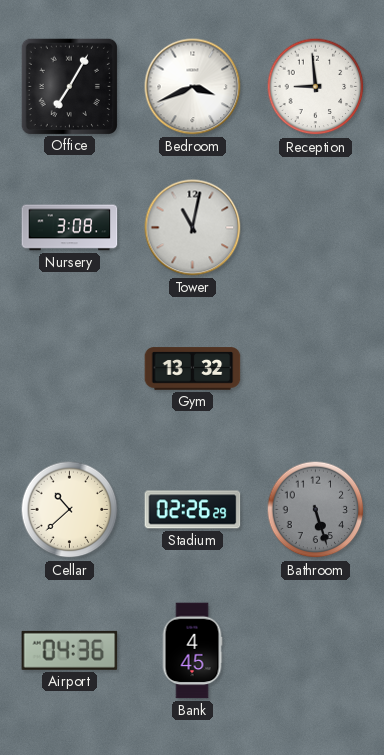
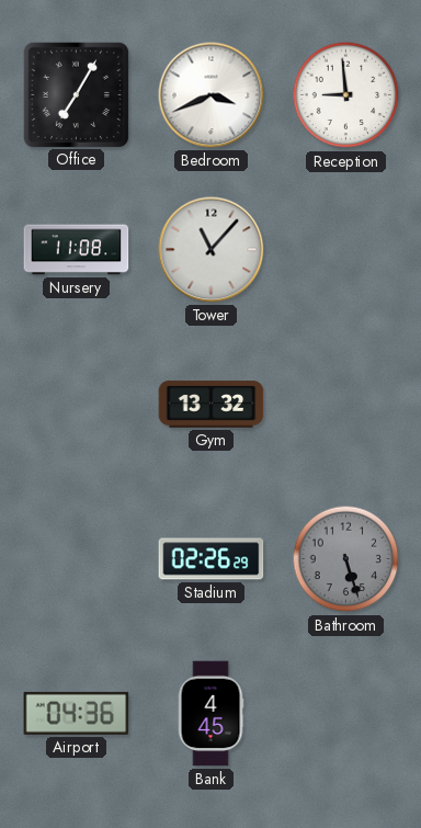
Nursery: 3:08 -> 11:08
Tower: 11:02 -> 11:07
Cellar: 10:38 -> none
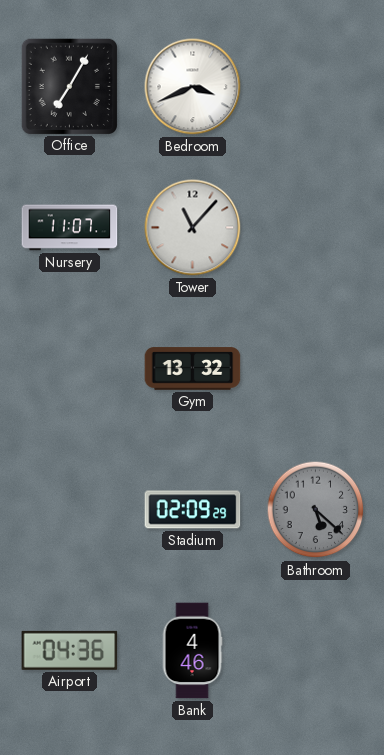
Reception: 8:59 -> none
Nursery: 11:08 -> 11:07
Stadium: 02:26 -> 02:09
Bathroom: 5:27 -> 5:22
Bank: 4:45 -> 4:46
